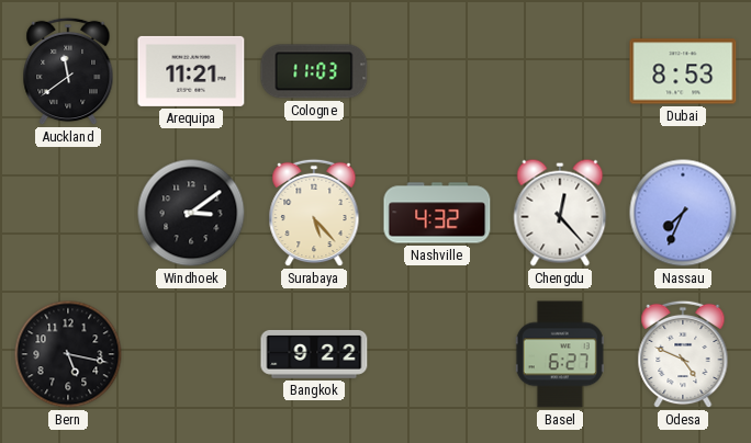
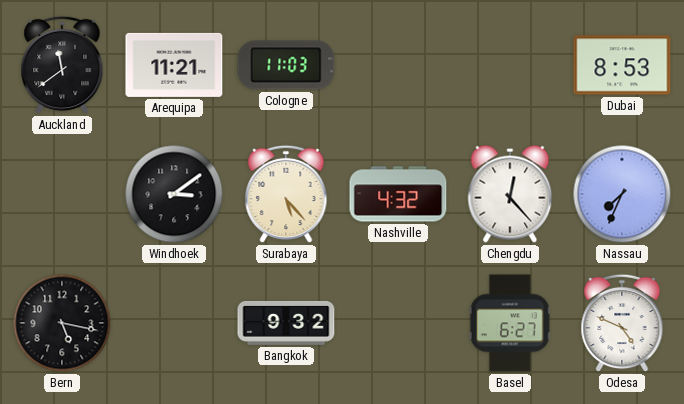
Bangkok: 9:22 -> 9:32
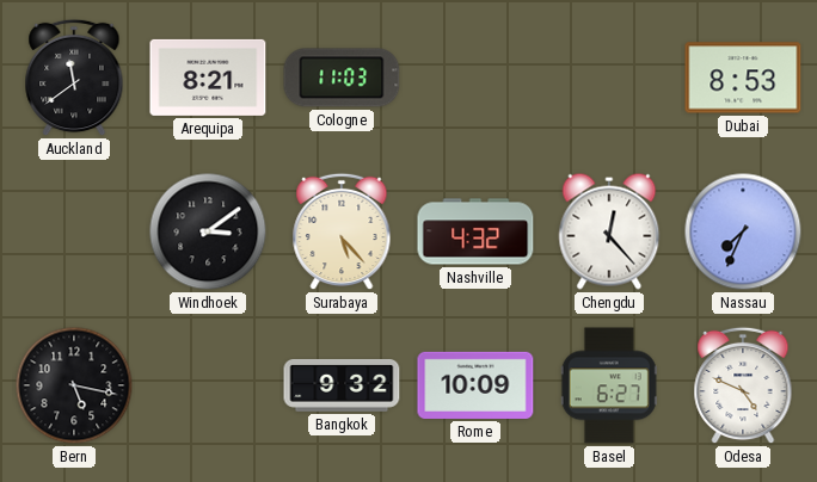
Arequipa: 11:21 -> 8:21
Rome: none -> 10:09
